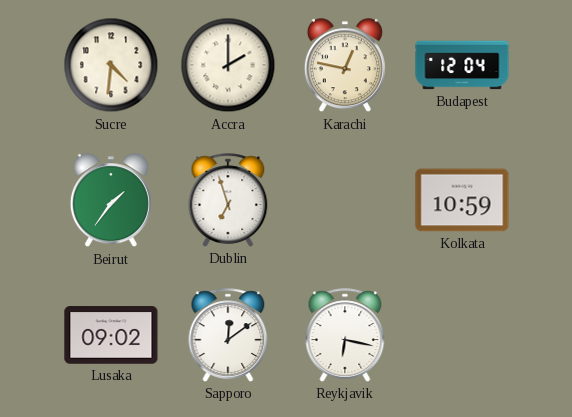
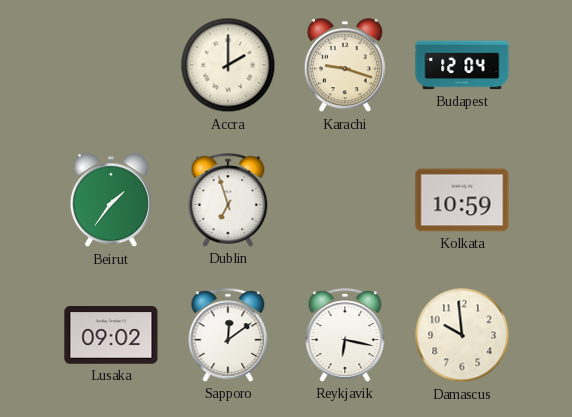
Sucre: 4:31 -> none
Karachi: 12:47 -> 9:18
Damascus: none -> 9:59
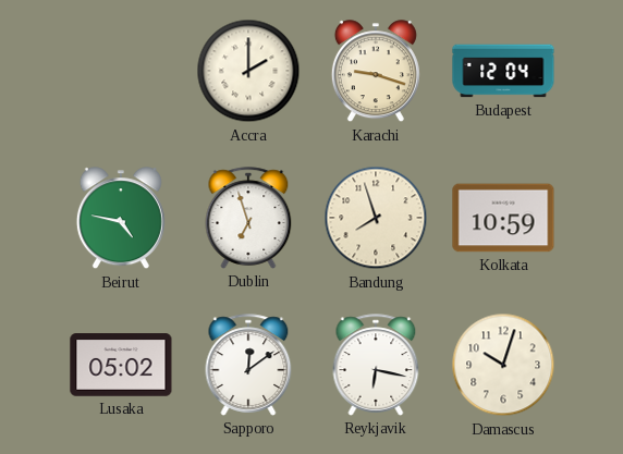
Beirut: 1:36 -> 4:47
Bandung: none -> 7:57
Lusaka: 09:02 -> 05:02
Damascus: 9:59 -> 10:03
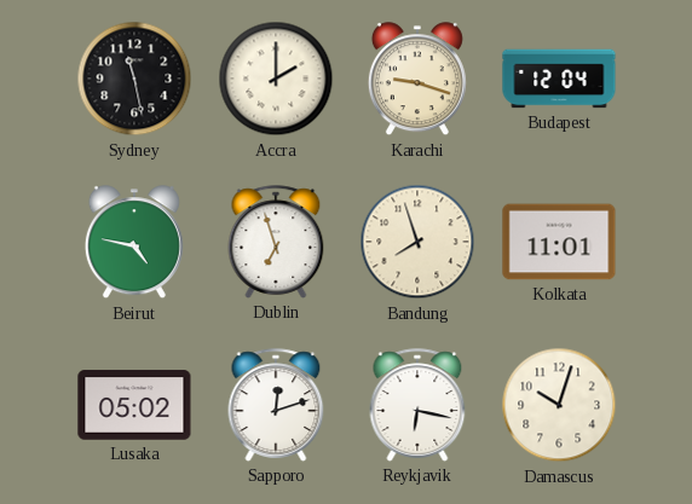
Sydney: none -> 11:28
Kolkata: 10:59 -> 11:01
Sapporo: 12:09 -> 12:12
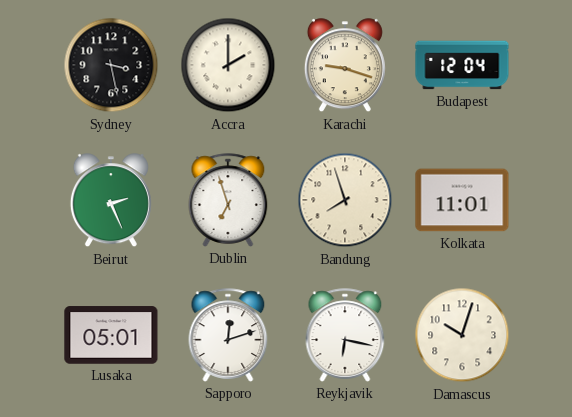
Sydney: 11:28 -> 3:28
Beirut: 4:47 -> 2:26
Lusaka: 05:02 -> 05:01
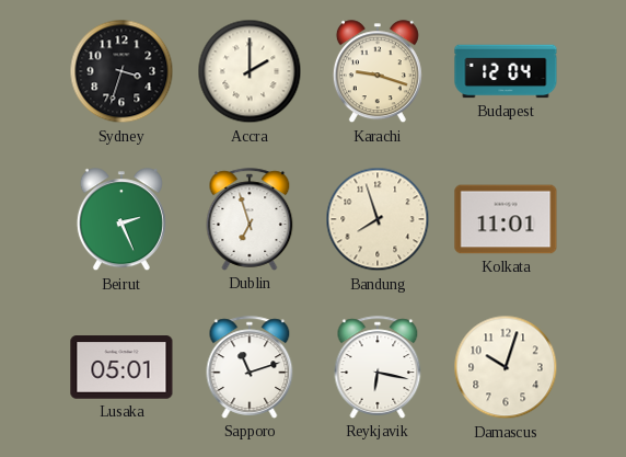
Sydney: 3:28 -> 3:33
Sapporo: 12:12 -> 11:12
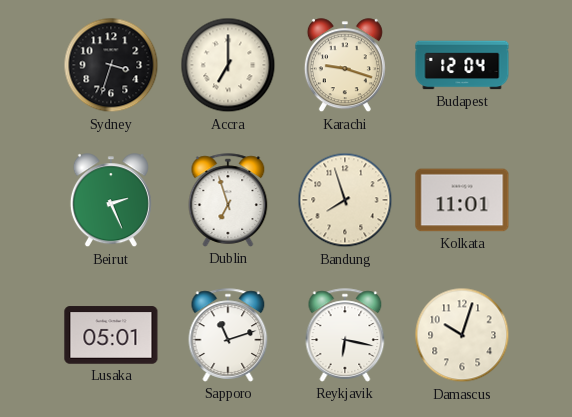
Accra: 2:00 -> 7:00
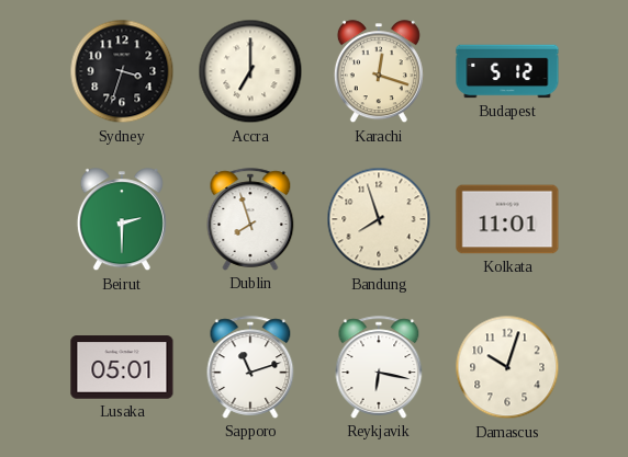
Karachi: 9:18 -> 12:18
Budapest: 12:04 -> 5:12
Beirut: 2:26 -> 2:30
Dublin: 6:57 -> 7:57
